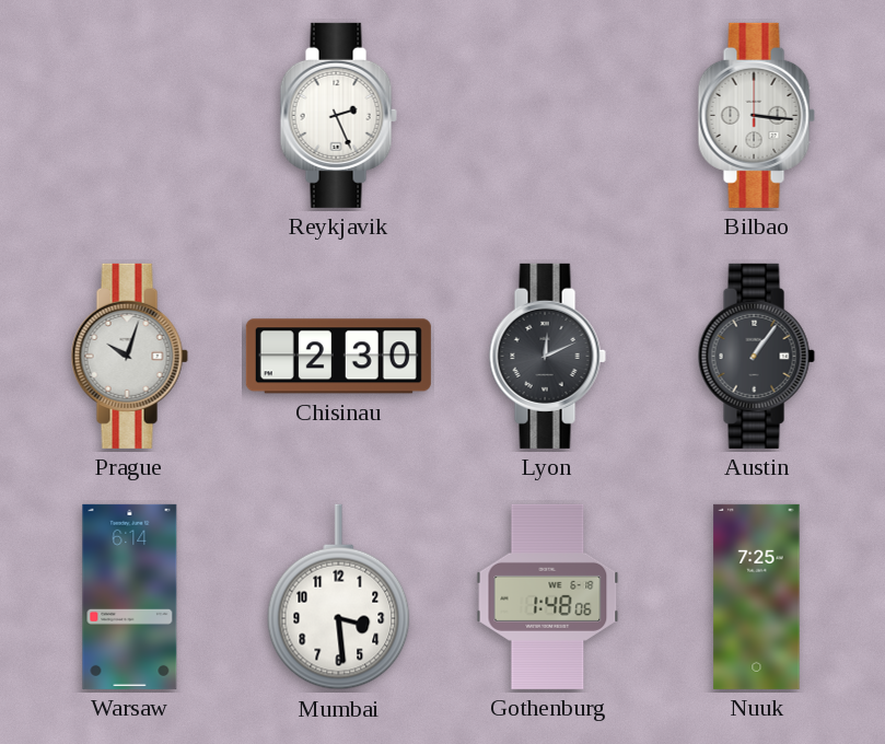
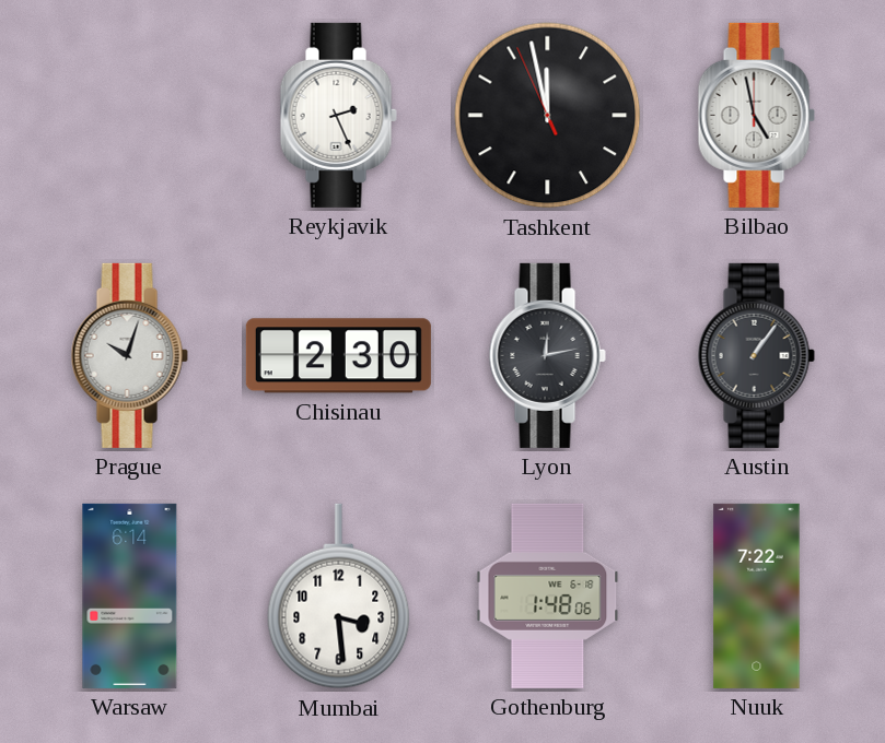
Tashkent: none -> 11:57
Bilbao: 3:16 -> 4:58
Lyon: 12:11 -> 12:13
Nuuk: 7:25 -> 7:22
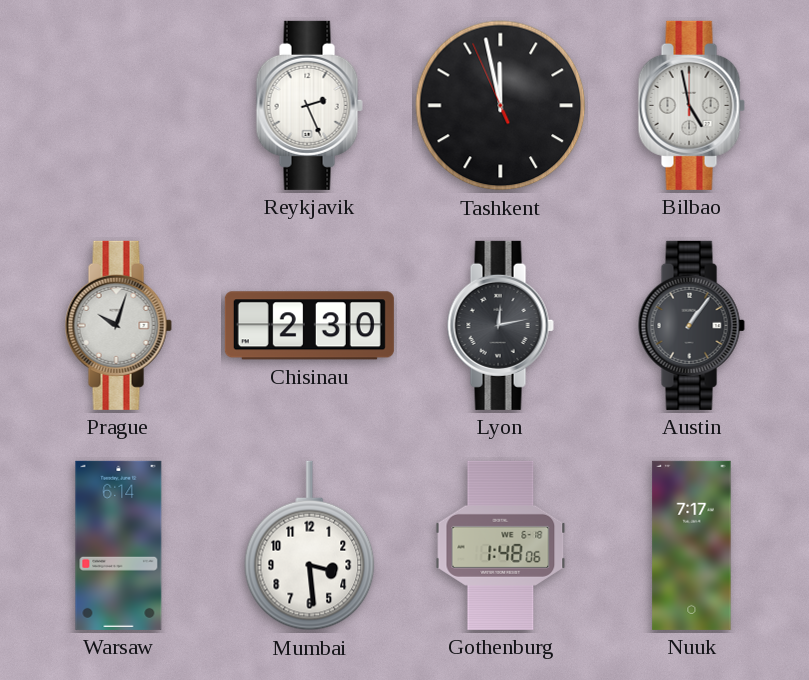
Nuuk: 7:22 -> 7:17
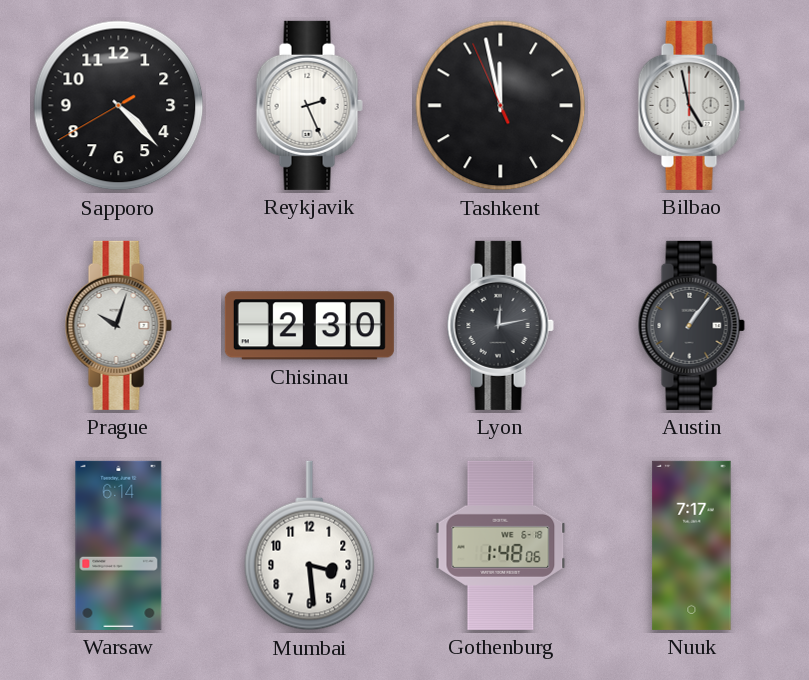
Sapporo: none -> 4:22
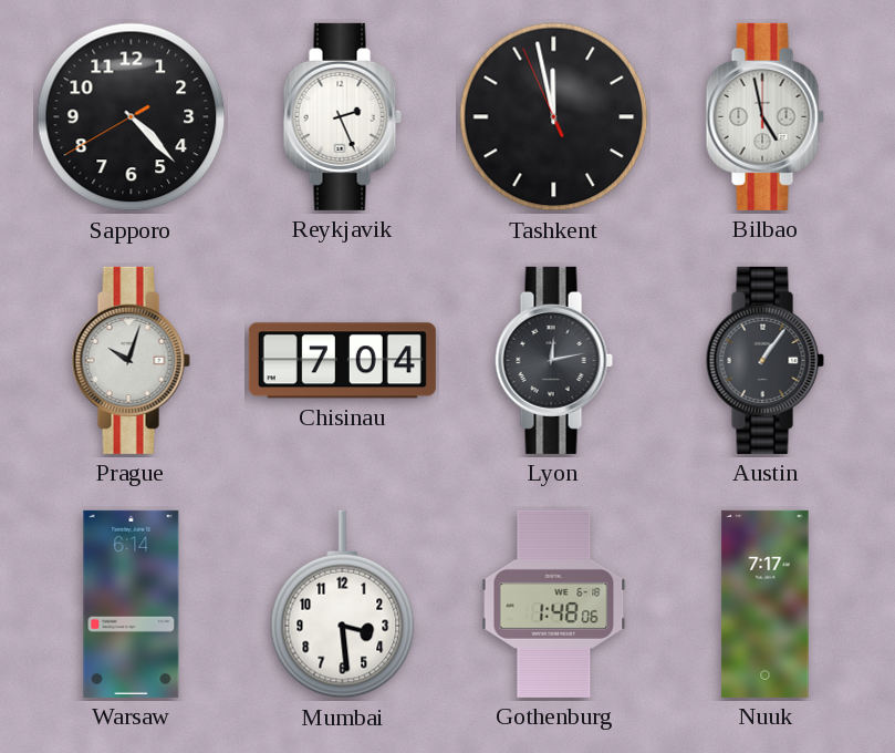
Chisinau: 2:30 -> 7:04
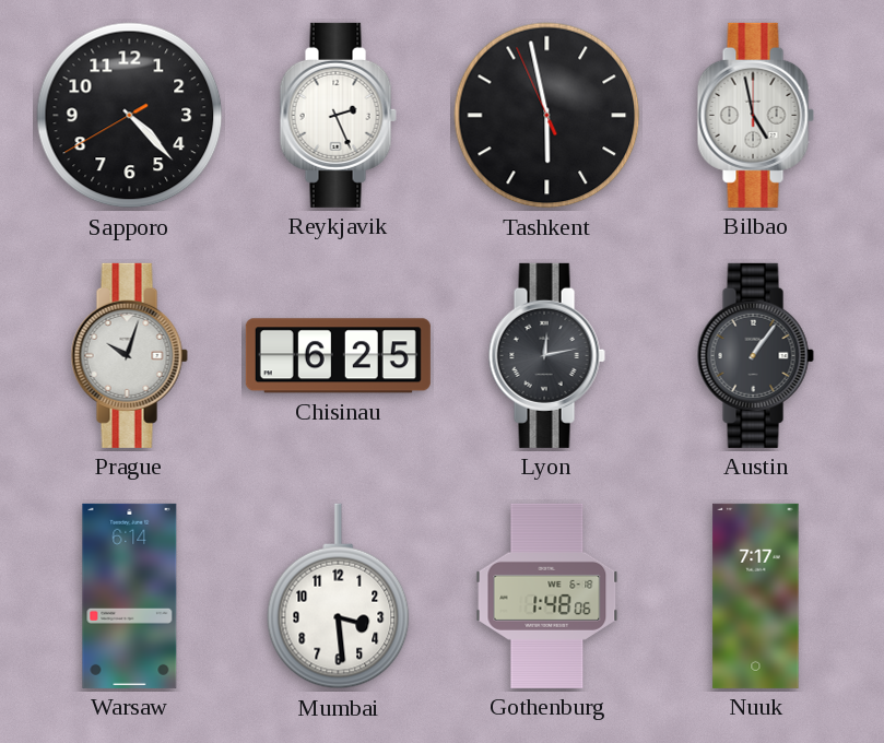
Tashkent: 11:57 -> 5:57
Chisinau: 7:04 -> 6:25
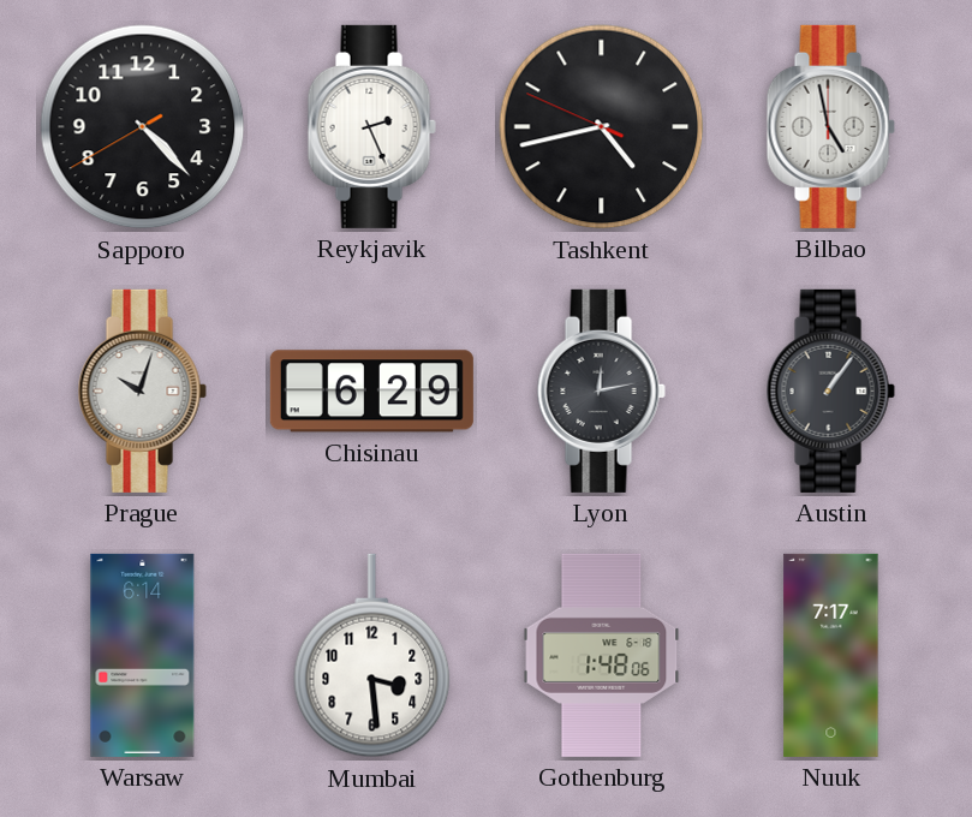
Tashkent: 5:57 -> 4:42
Chisinau: 6:25 -> 6:29
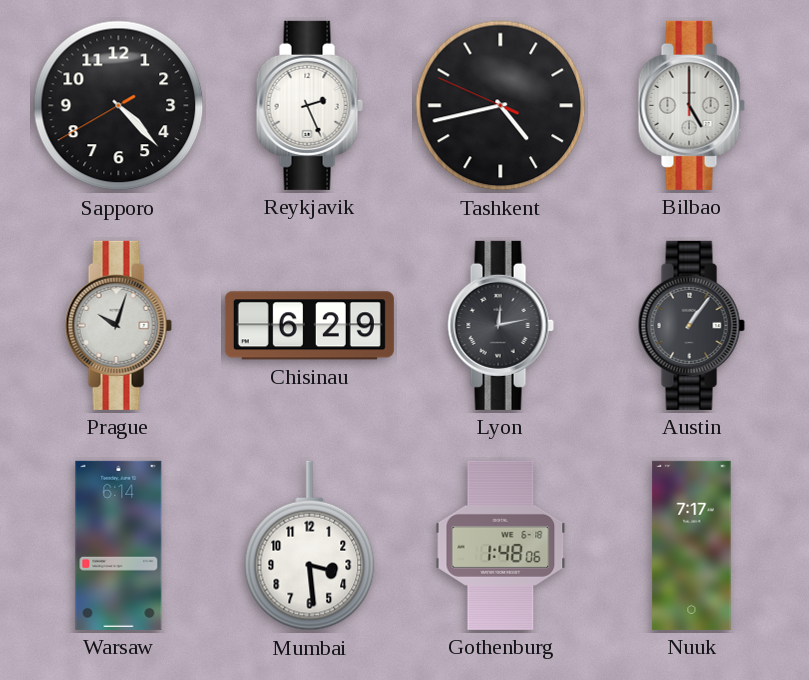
Bilbao: 4:58 -> 5:00
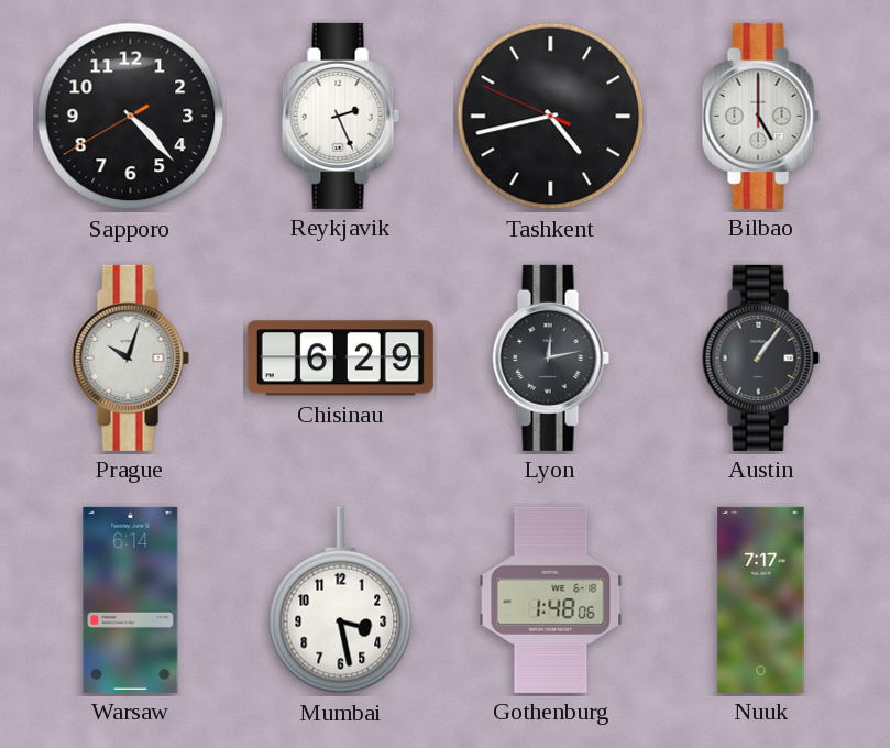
Mumbai: 3:29 -> 3:28
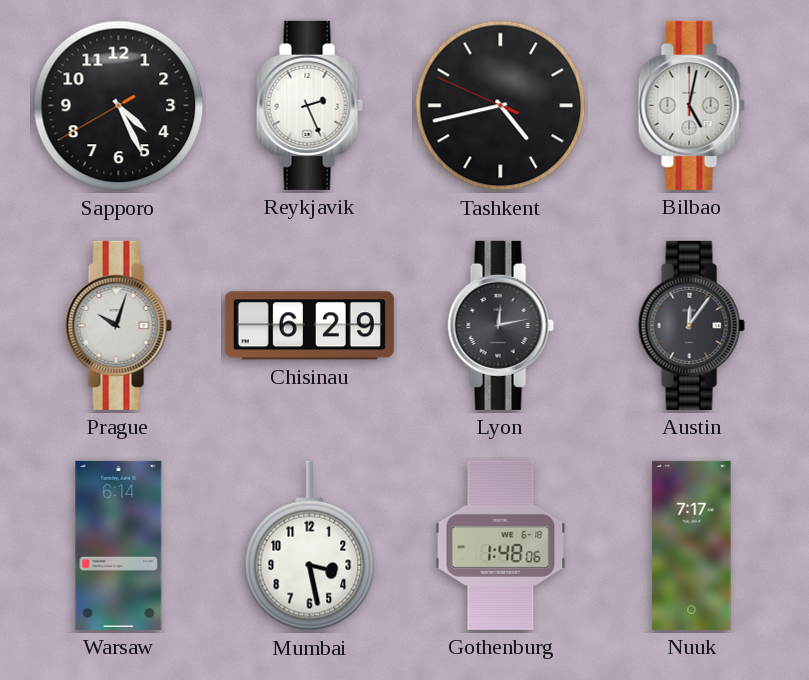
Sapporo: 4:22 -> 4:25
Bilbao: 5:00 -> 5:02
Austin: 1:06 -> 12:06
